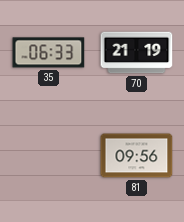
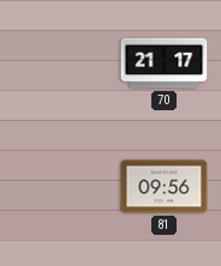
35: 06:33 -> none
70: 21:19 -> 21:17
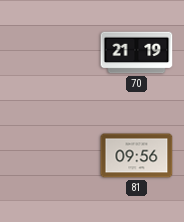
70: 21:17 -> 21:19
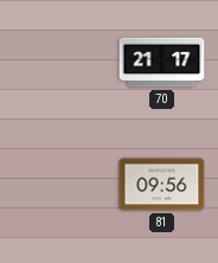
70: 21:19 -> 21:17
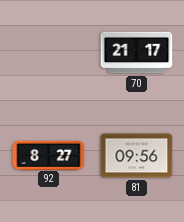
92: none -> 8:27
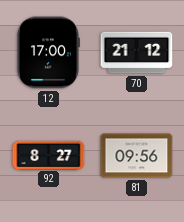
12: none -> 17:00
70: 21:17 -> 21:12
